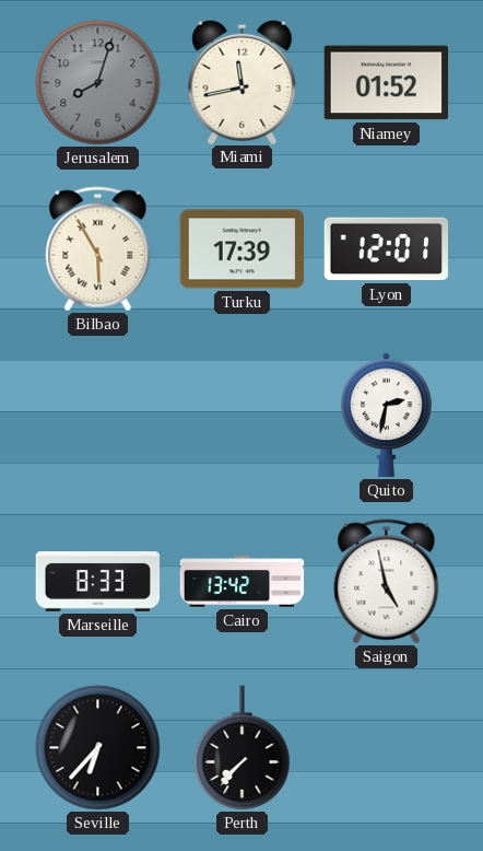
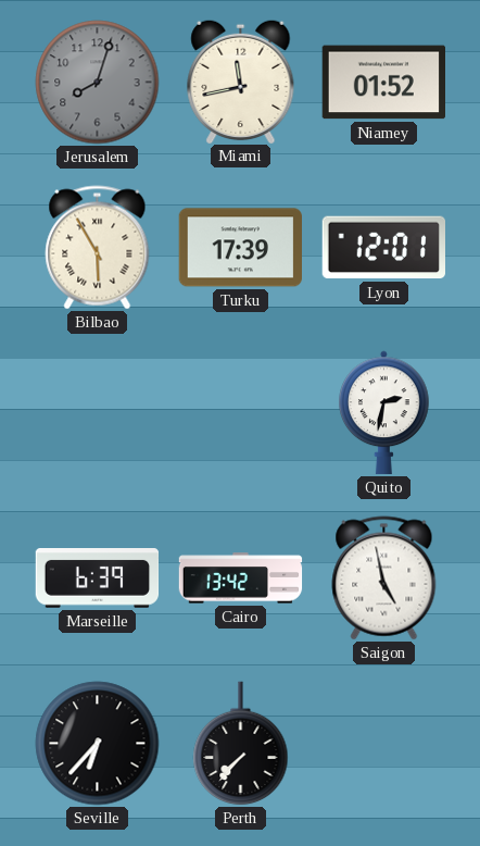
Marseille: 8:33 -> 6:39
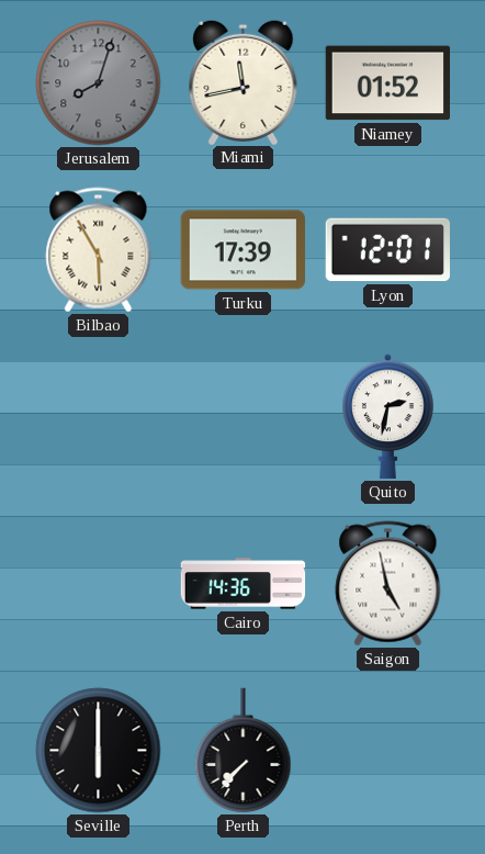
Marseille: 6:39 -> none
Cairo: 13:42 -> 14:36
Seville: 6:37 -> 6:00
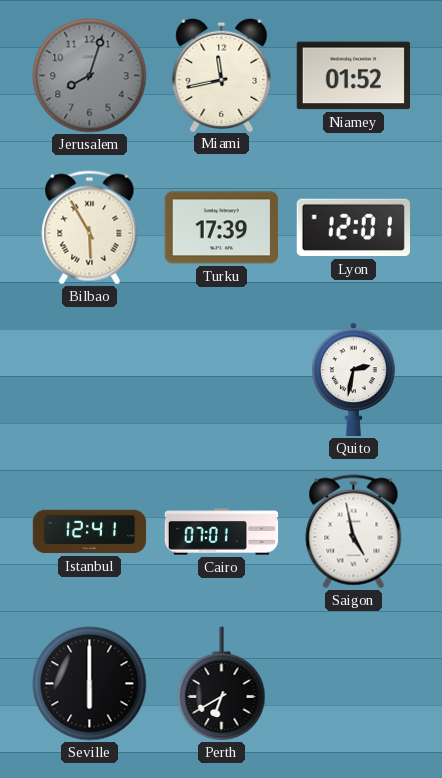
Istanbul: none -> 12:41
Cairo: 14:36 -> 07:01
Perth: 7:37 -> 6:40
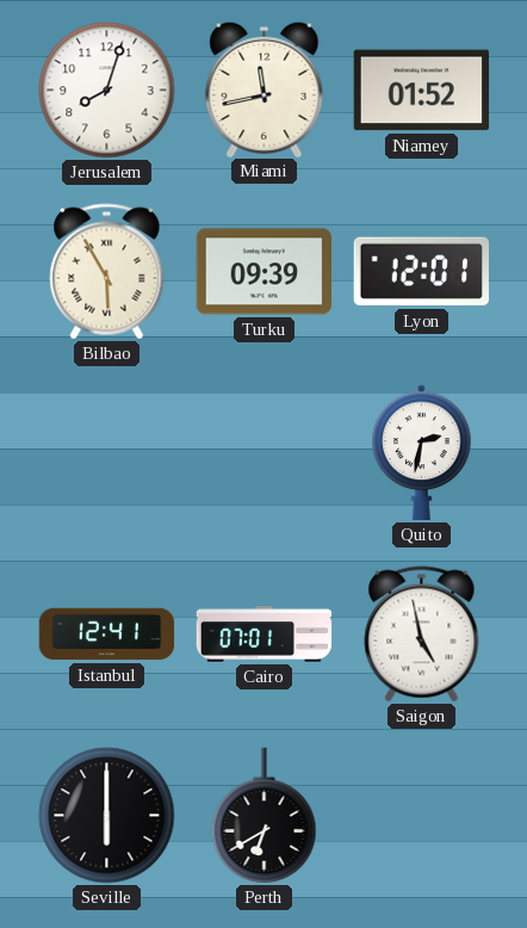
Jerusalem dial: grey -> white
Turku: 17:39 -> 09:39
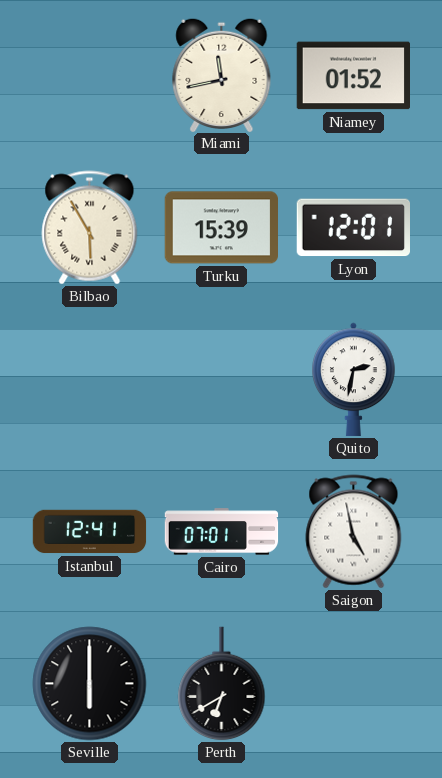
Jerusalem: 8:03 -> none
Turku: 09:39 -> 15:39
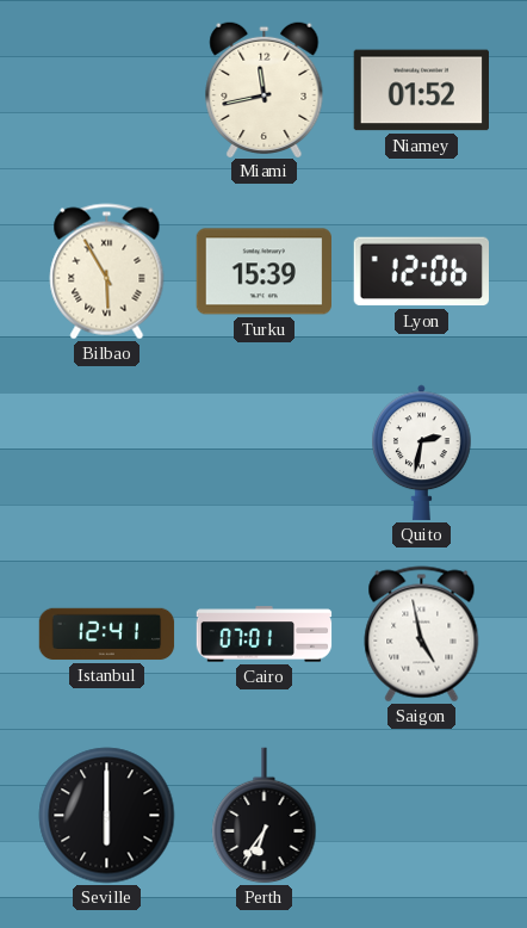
Lyon: 12:01 -> 12:06
Perth: 6:40 -> 6:36
